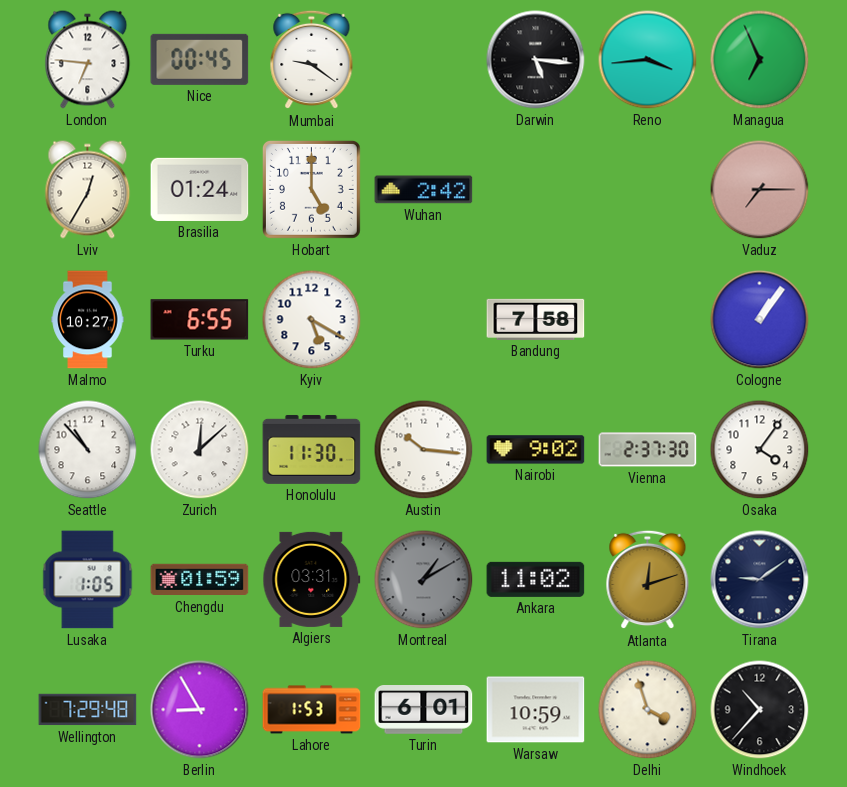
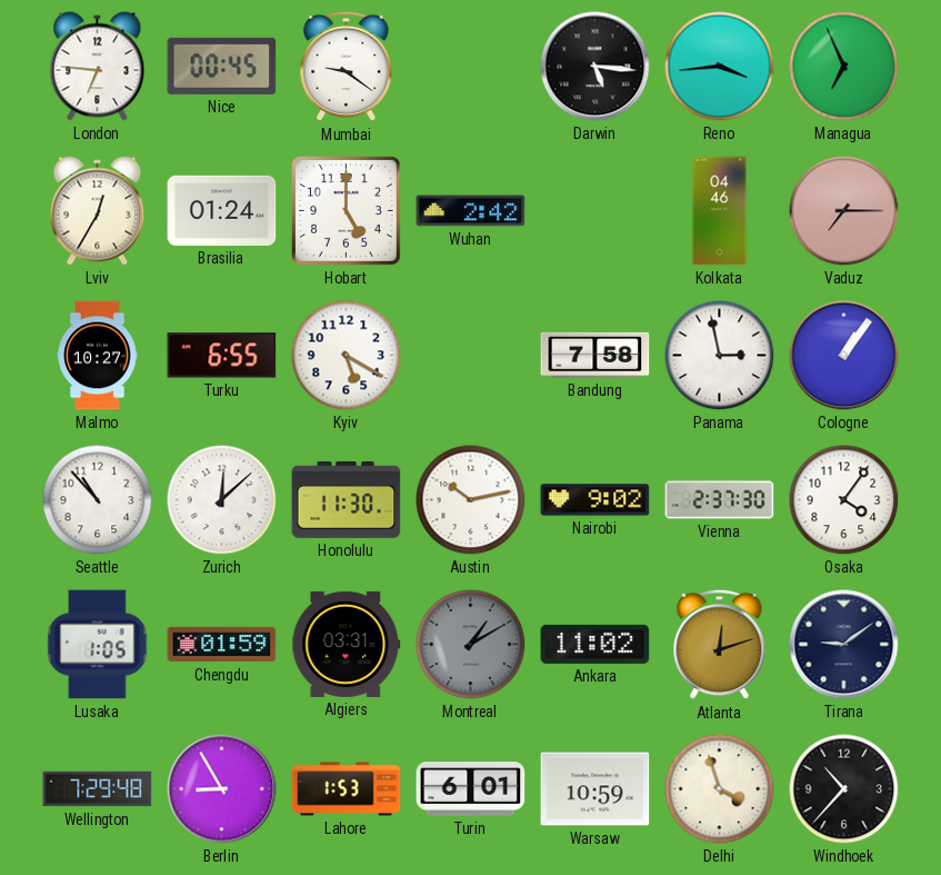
Kolkata: none -> 04:46
Panama: none -> 2:58
Austin: 10:16 -> 10:13
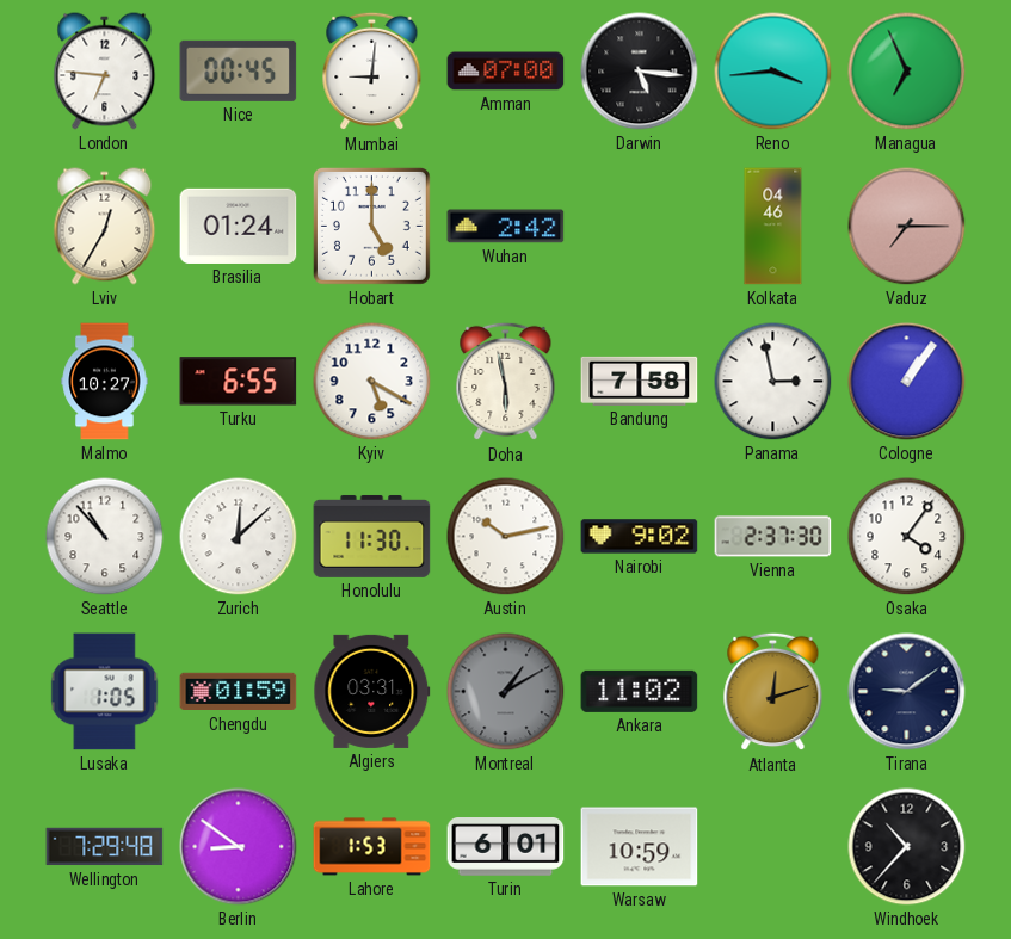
Mumbai: 9:21 -> 9:01
Amman: none -> 07:00
Doha: none -> 5:58
Berlin: 8:55 -> 8:51
Delhi: 3:57 -> none
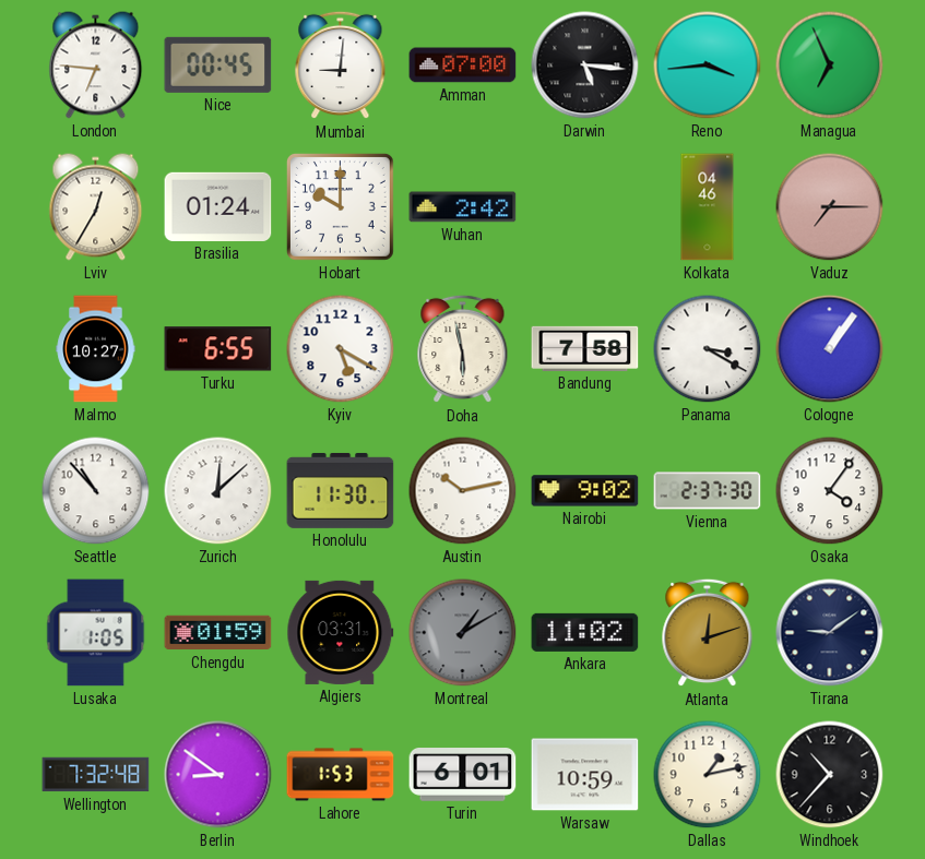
Hobart: 5:00 -> 10:00
Panama: 2:58 -> 3:20
Wellington: 7:29 -> 7:32
Dallas: none -> 1:13
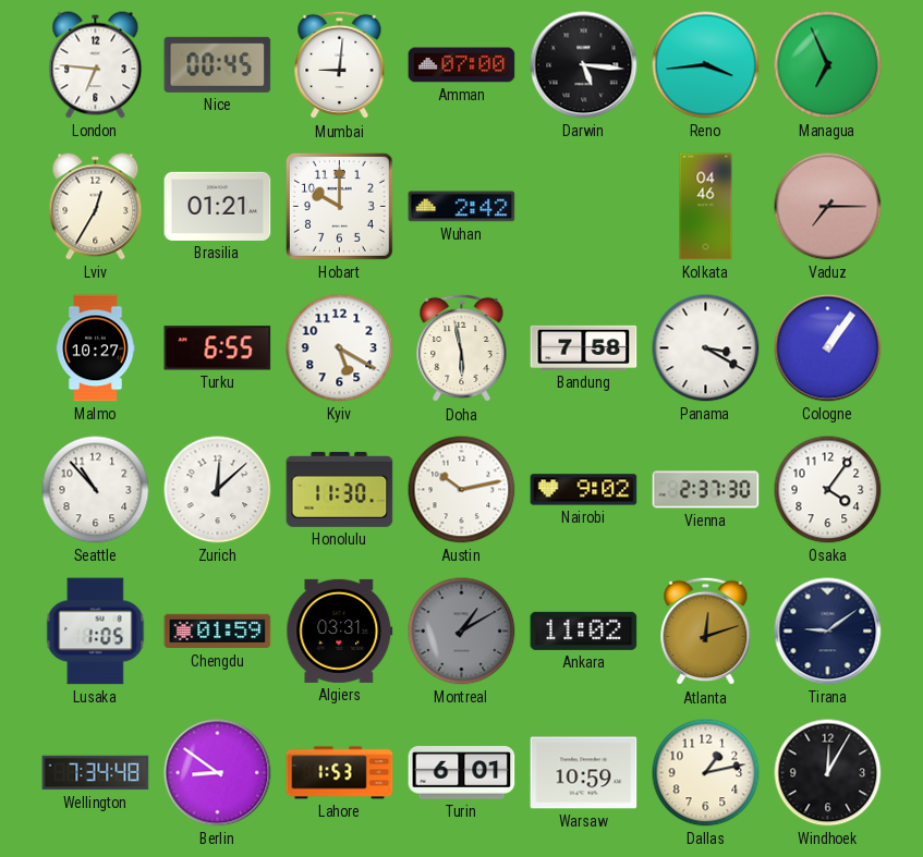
Brasilia: 01:24 -> 01:21
Wellington: 7:32 -> 7:34
Windhoek: 10:37 -> 12:05
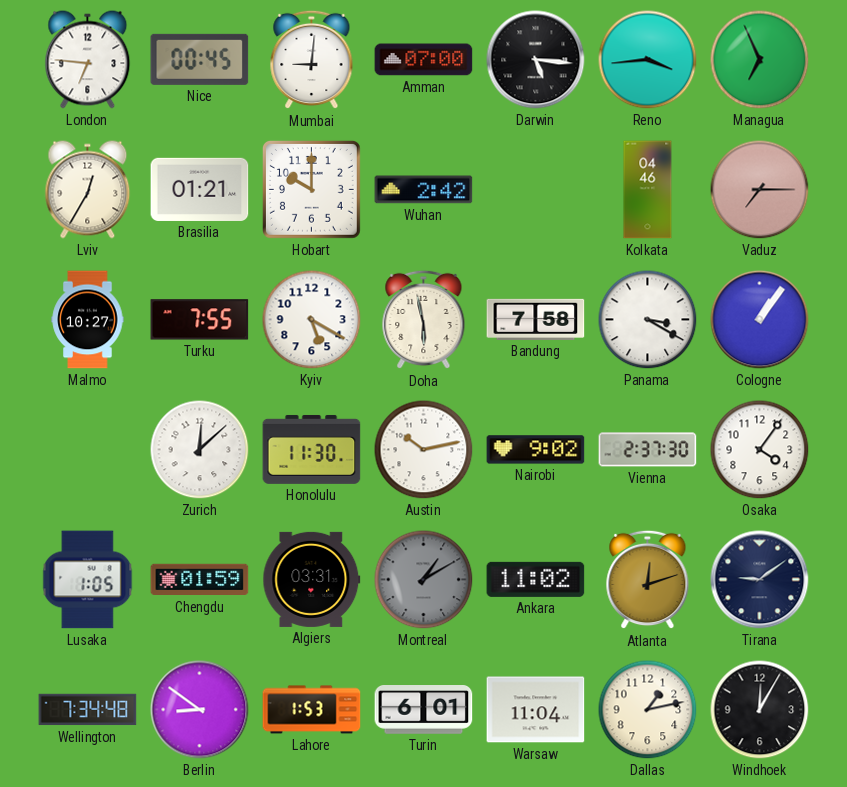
Turku: 6:55 -> 7:55
Seattle: 10:53 -> none
Warsaw: 10:59 -> 11:04
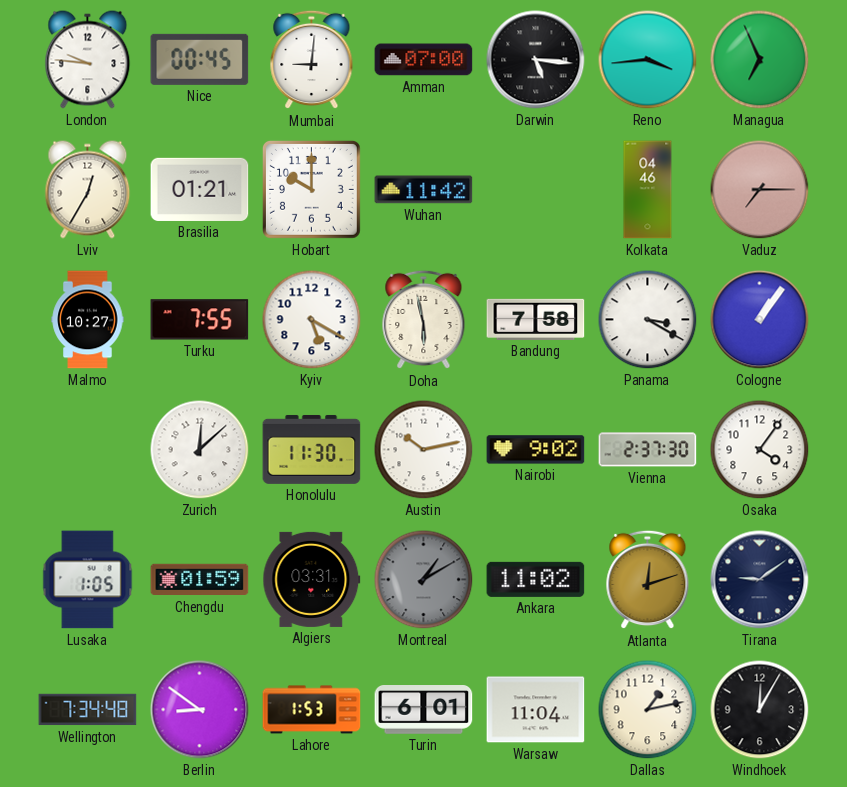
London: 6:46 -> 9:46
Wuhan: 2:42 -> 11:42
